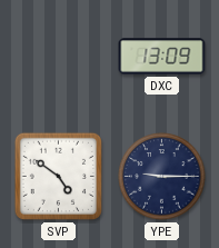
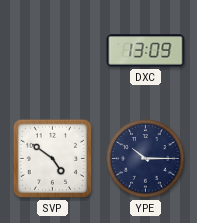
YPE: 9:15 -> 10:15
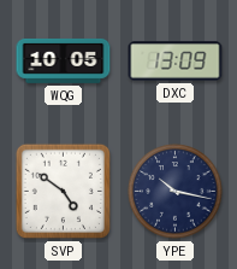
WQG: none -> 10:05
YPE: 10:15 -> 10:17
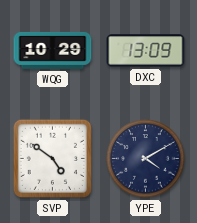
WQG: 10:05 -> 10:29
YPE: 10:17 -> 4:10
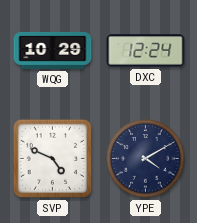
DXC: 13:09 -> 12:24
SVP: 4:51 -> 4:49
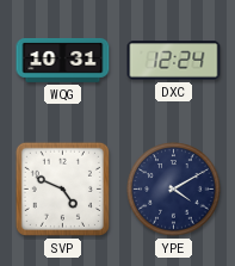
WQG: 10:29 -> 10:31
